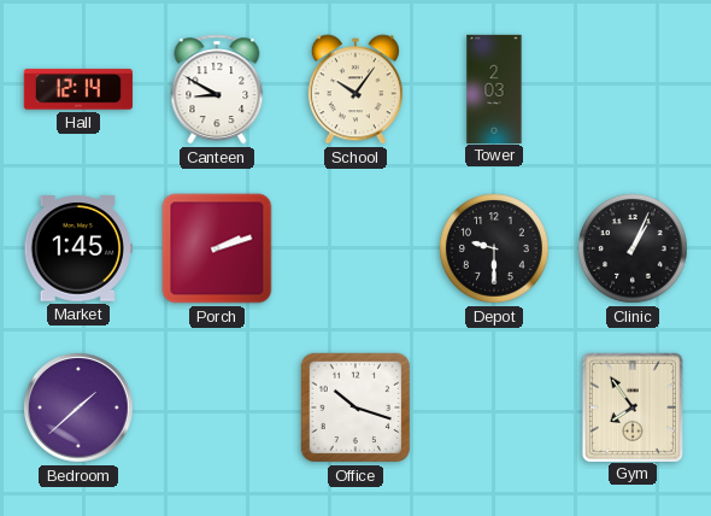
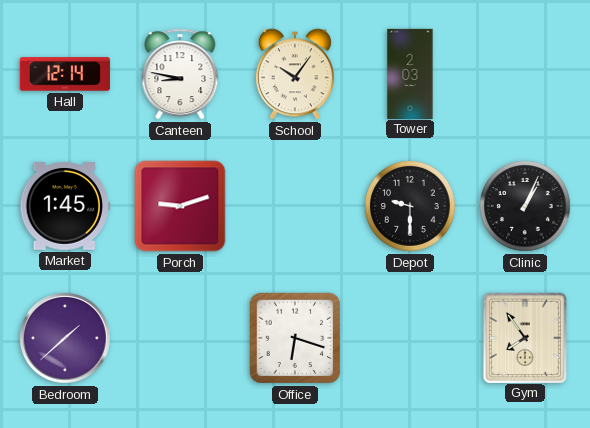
Canteen: 8:50 -> 8:47
Porch: 2:12 -> 9:12
Office: 10:18 -> 6:18
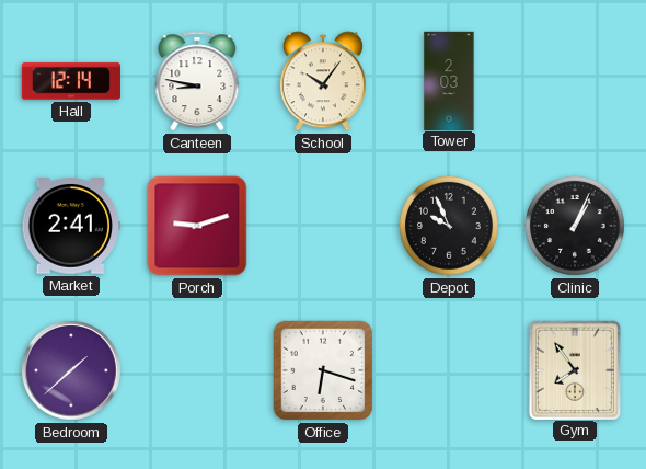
Market: 1:45 -> 2:41
Depot: 9:30 -> 9:56
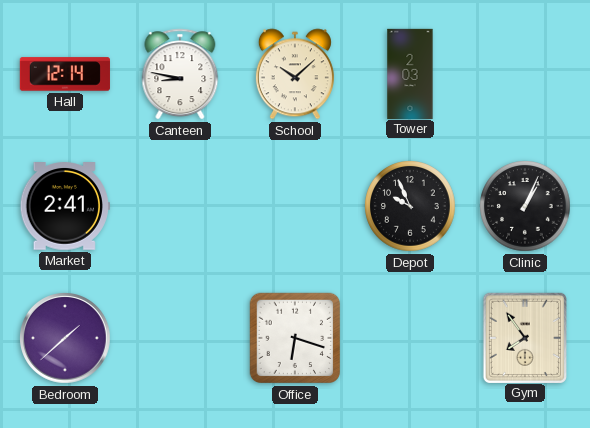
School: 10:06 -> 10:08
Porch: 9:12 -> none
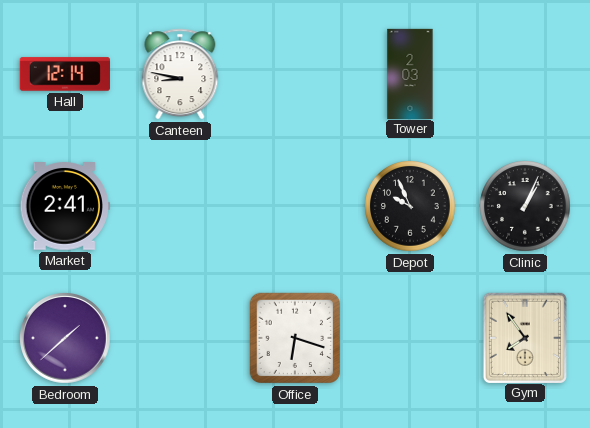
School: 10:08 -> none
